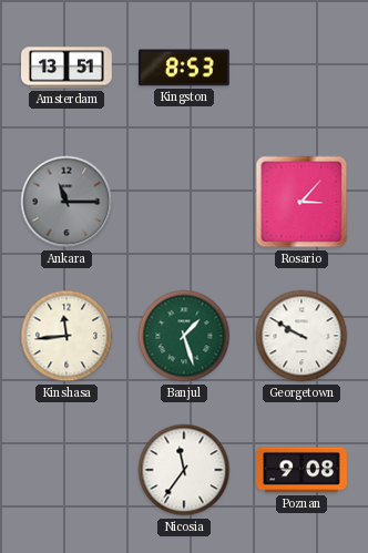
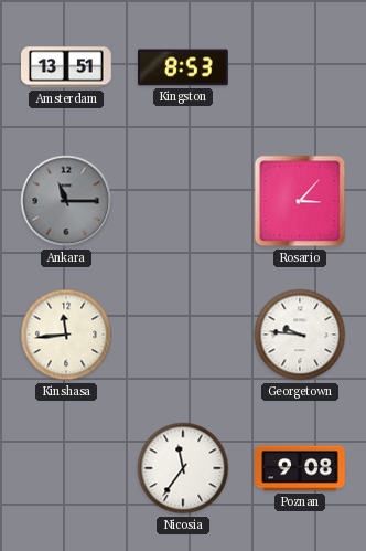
Banjul: 1:27 -> none
Georgetown: 9:50 -> 9:46
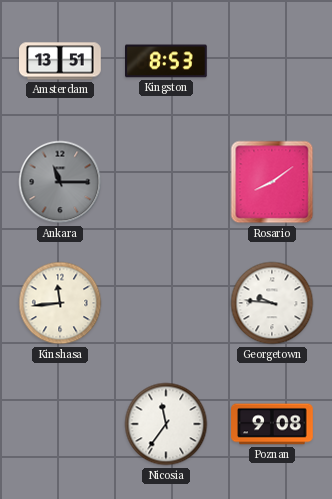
Rosario: 3:07 -> 8:09
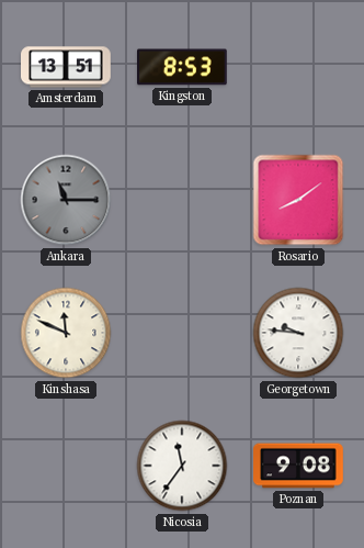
Kinshasa: 11:44 -> 11:49
